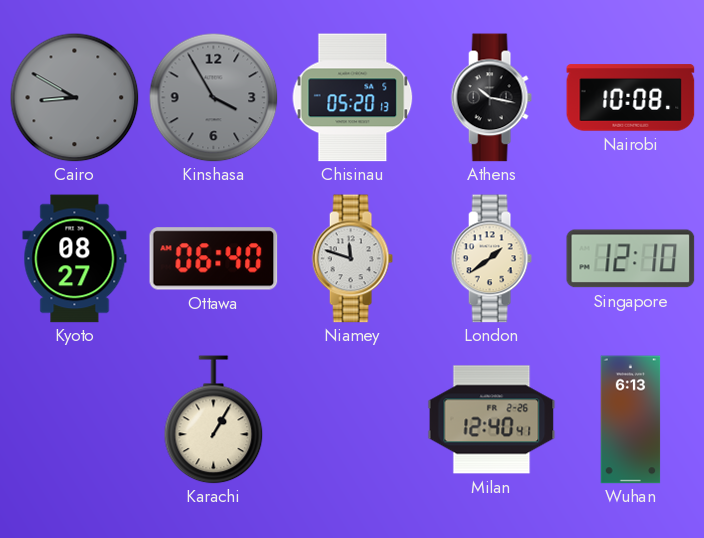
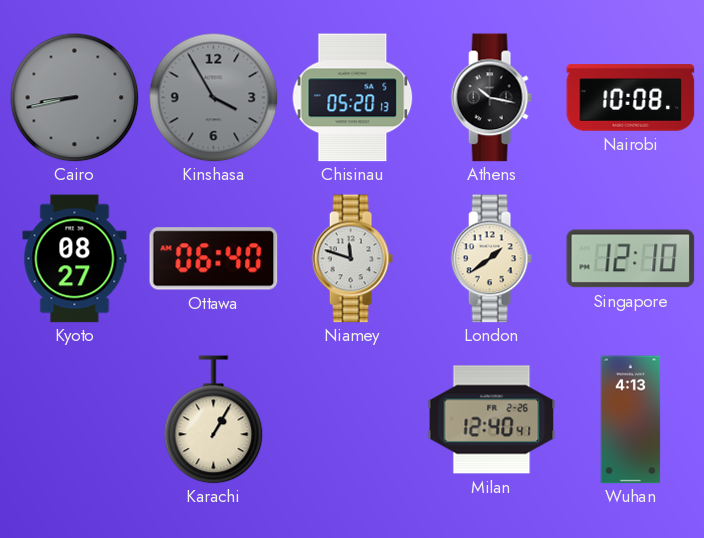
Cairo: 8:50 -> 8:43
Wuhan: 6:13 -> 4:13
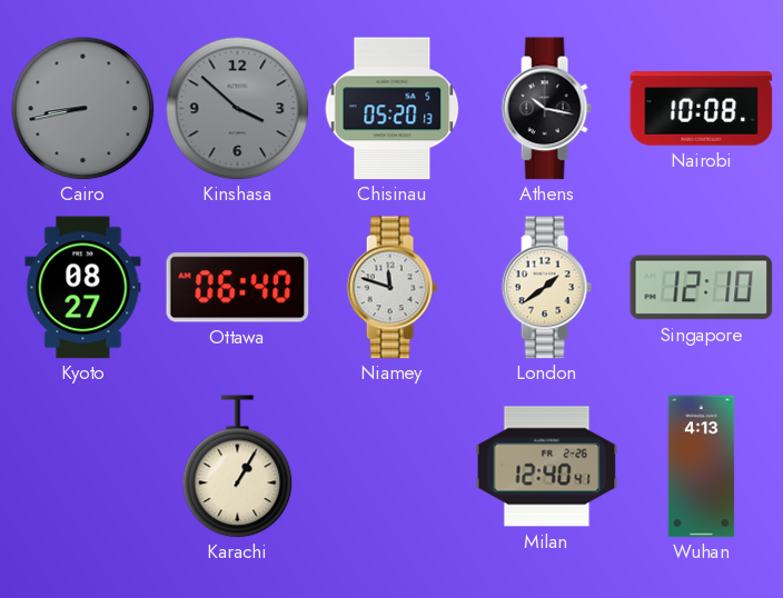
Kinshasa: 3:55 -> 3:52
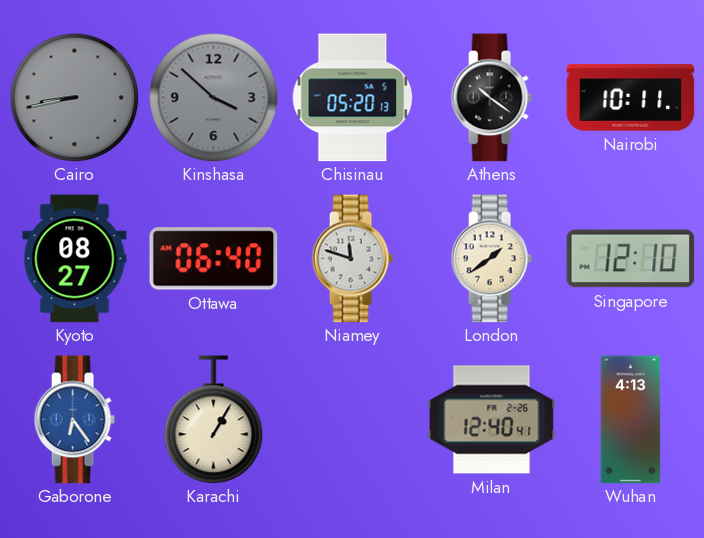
Athens: 10:17 -> 10:21
Nairobi: 10:08 -> 10:11
Gaborone: none -> 6:24
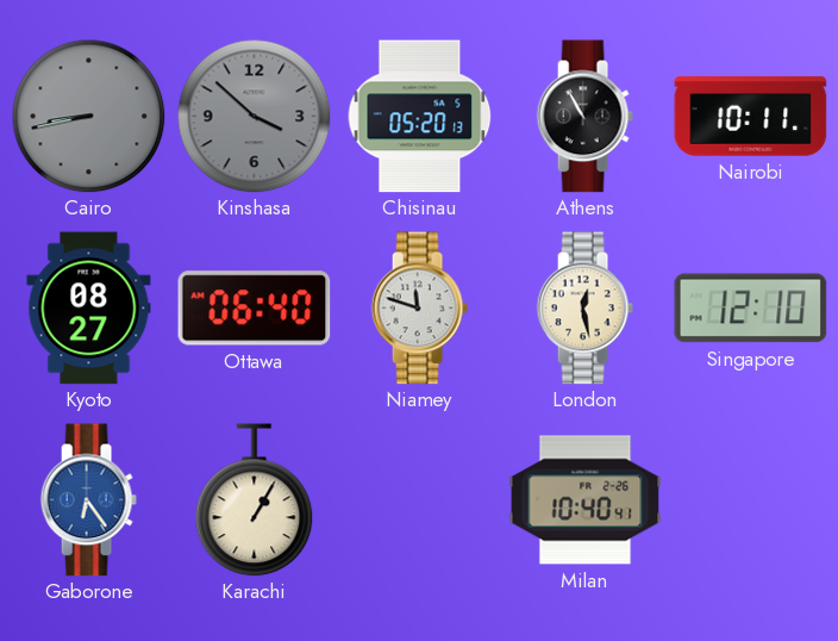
Athens: 10:21 -> 10:55
London: 1:39 -> 12:28
Milan: 12:40 -> 10:40
Wuhan: 4:13 -> none
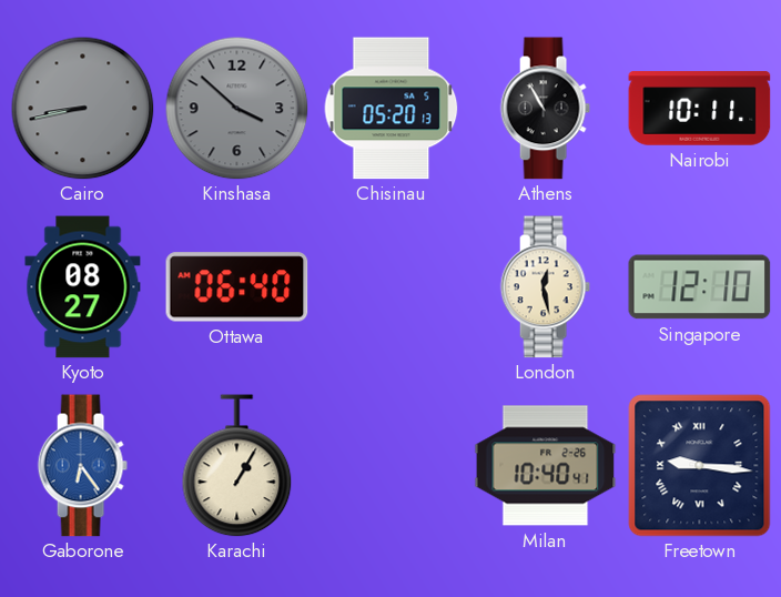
Niamey: 11:48 -> none
Freetown: none -> 9:16
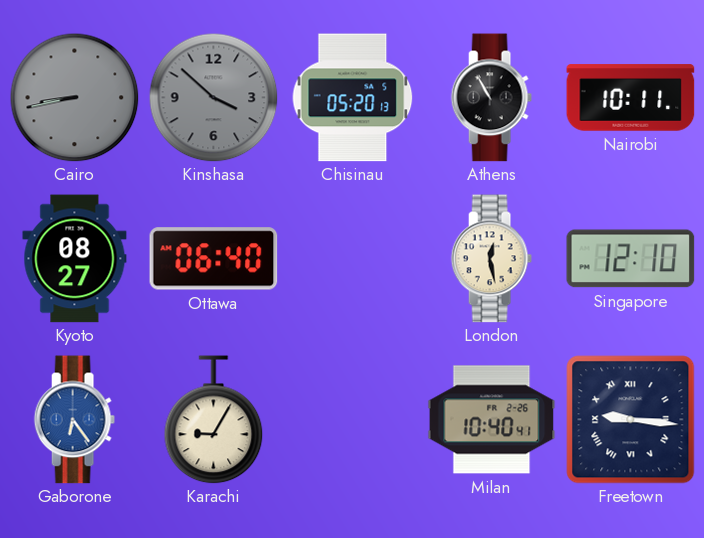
Karachi: 1:05 -> 9:05
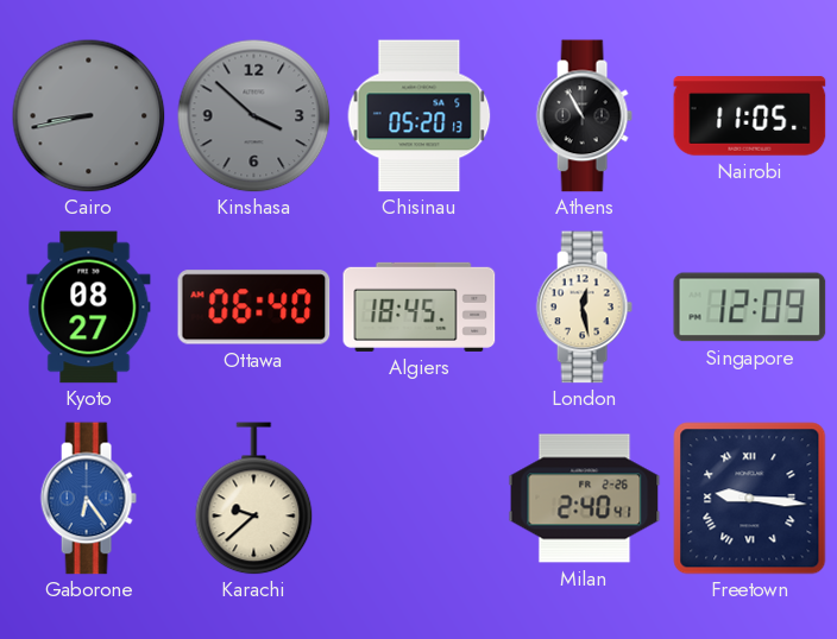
Nairobi: 10:11 -> 11:05
Algiers: none -> 18:45
Singapore: 12:10 -> 12:09
Karachi: 9:05 -> 9:38
Milan: 10:40 -> 2:40
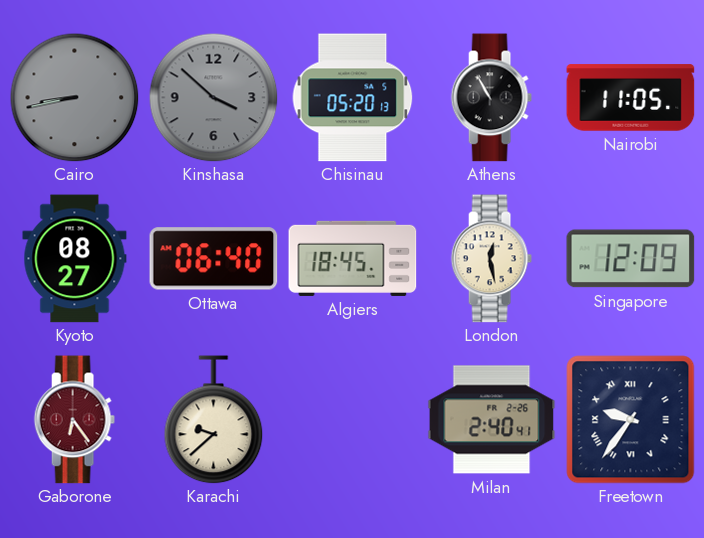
Gaborone dial: blue -> burgundy
Freetown: 9:16 -> 9:36
